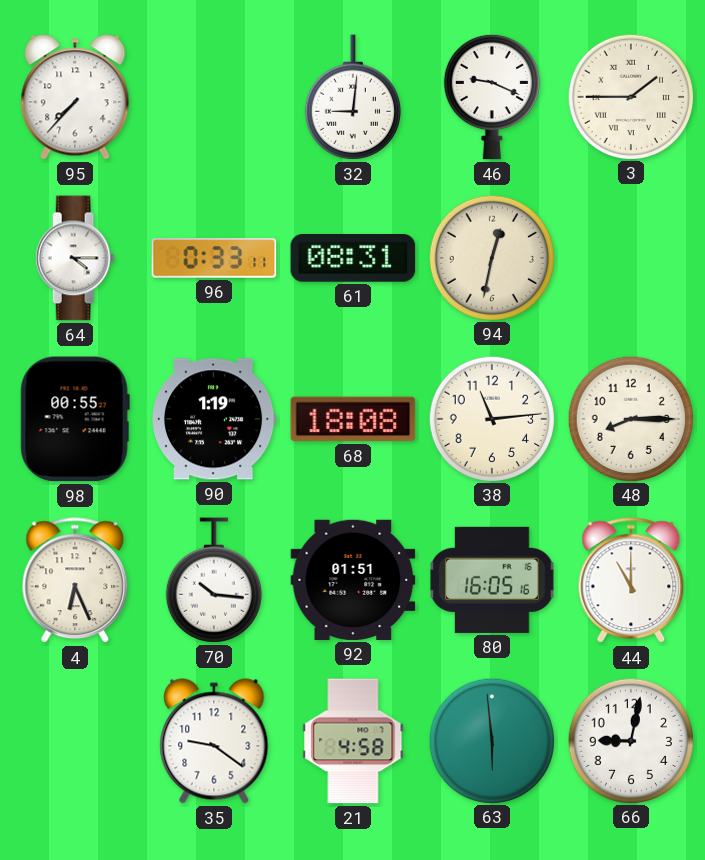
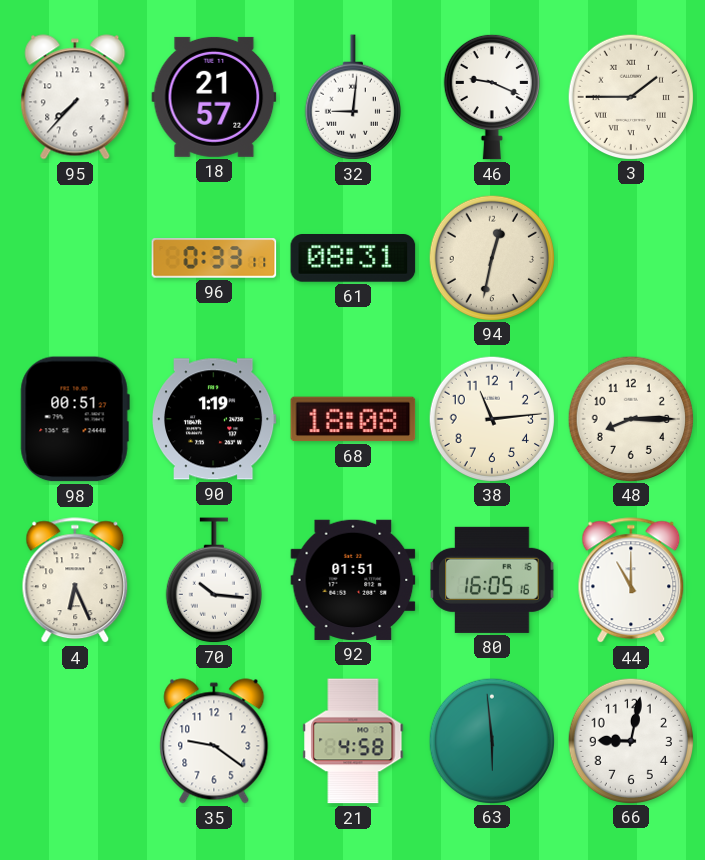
18: none -> 21:57
64: 4:15 -> none
98: 00:55 -> 00:51
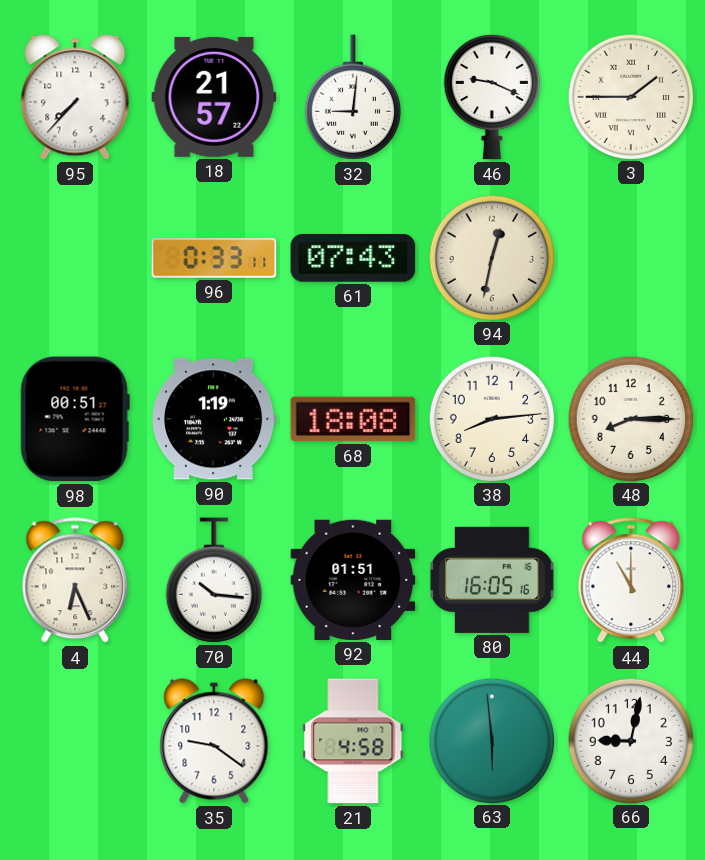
61: 08:31 -> 07:43
38: 11:14 -> 8:14
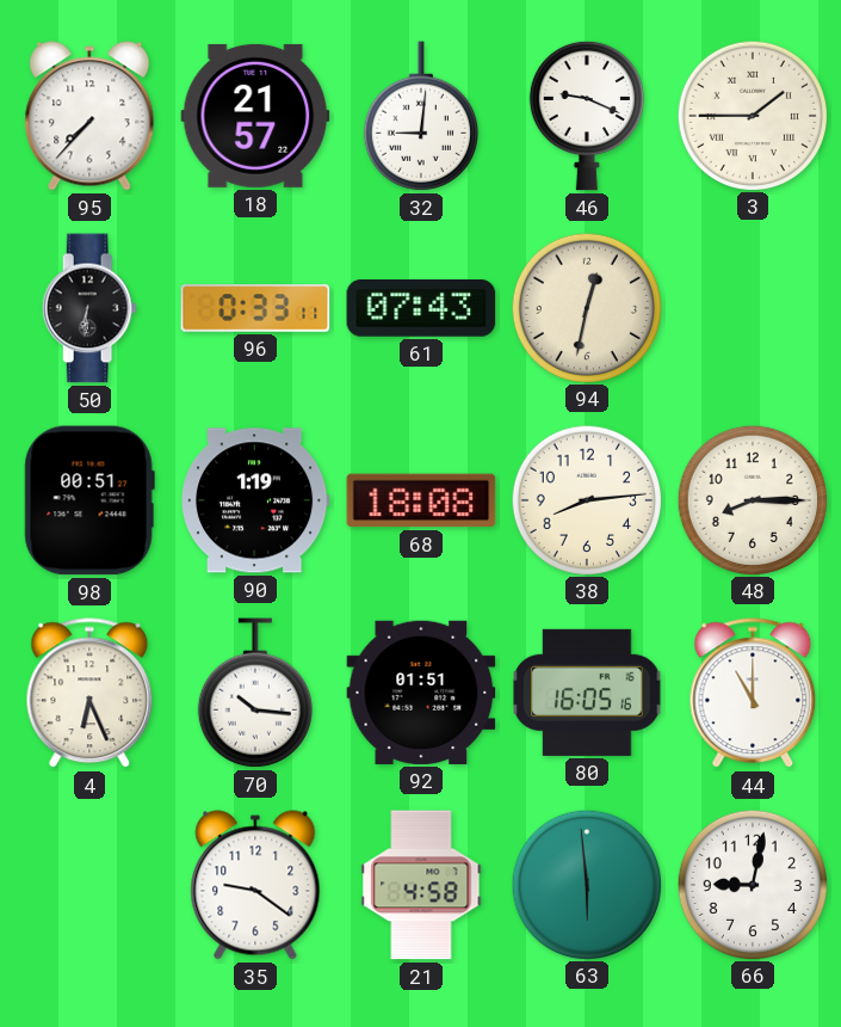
50: none -> 6:31
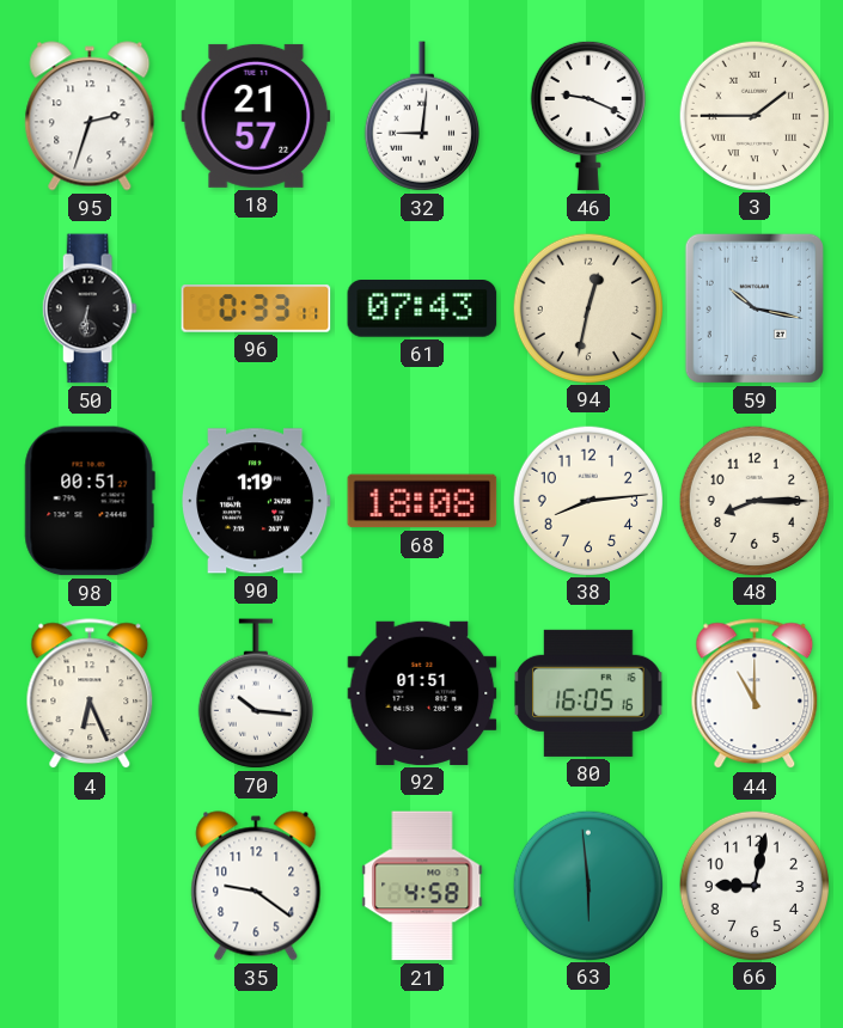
95: 7:37 -> 2:33
59: none -> 10:17
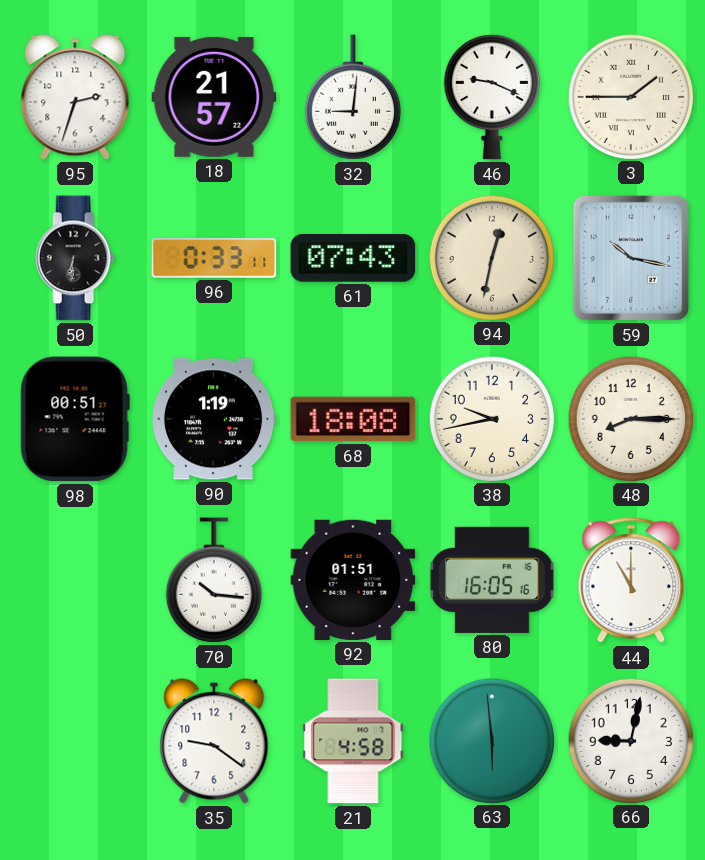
38: 8:14 -> 9:43
4: 6:26 -> none
